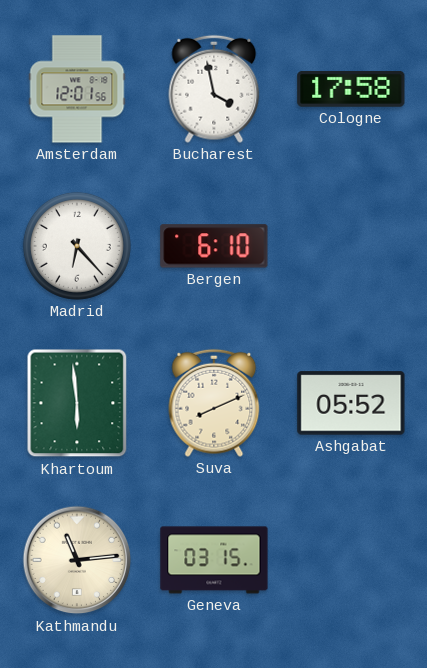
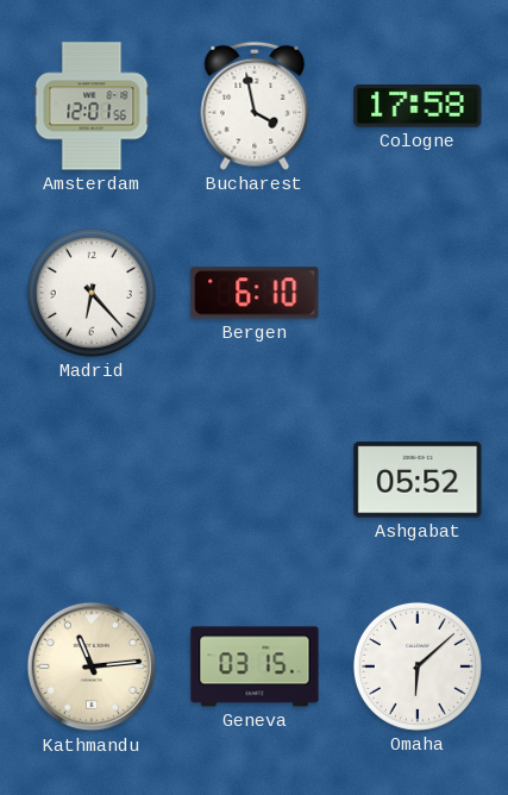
Khartoum: 5:59 -> none
Suva: 8:11 -> none
Omaha: none -> 6:08
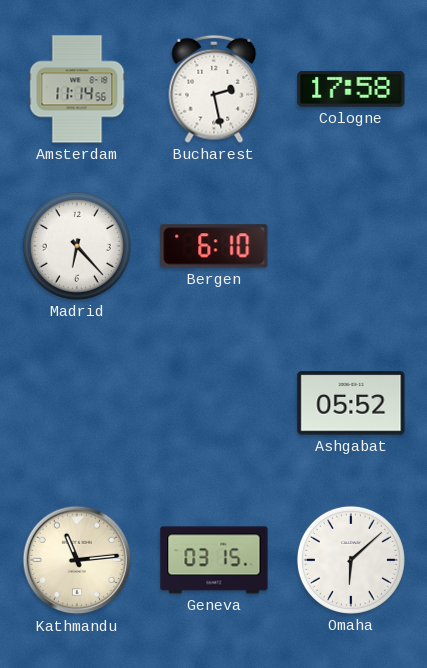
Amsterdam: 12:01 -> 11:14
Bucharest: 3:58 -> 2:28
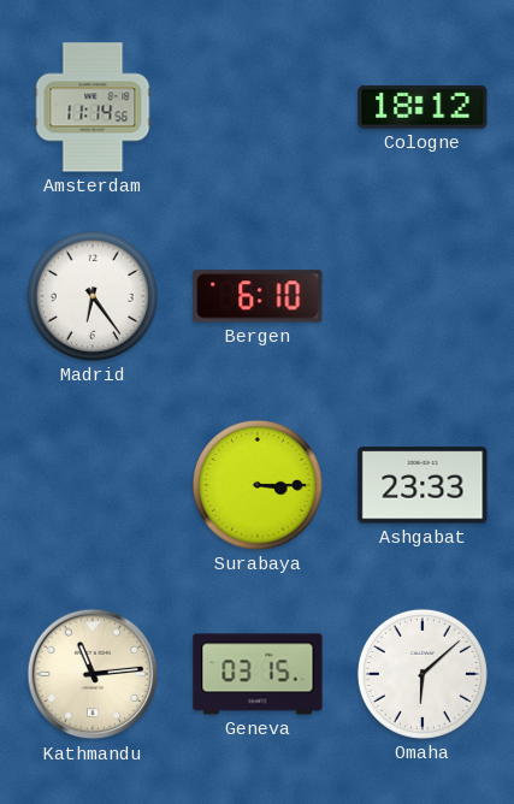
Bucharest: 2:28 -> none
Cologne: 17:58 -> 18:12
Madrid: 6:23 -> 6:24
Surabaya: none -> 3:15
Ashgabat: 05:52 -> 23:33
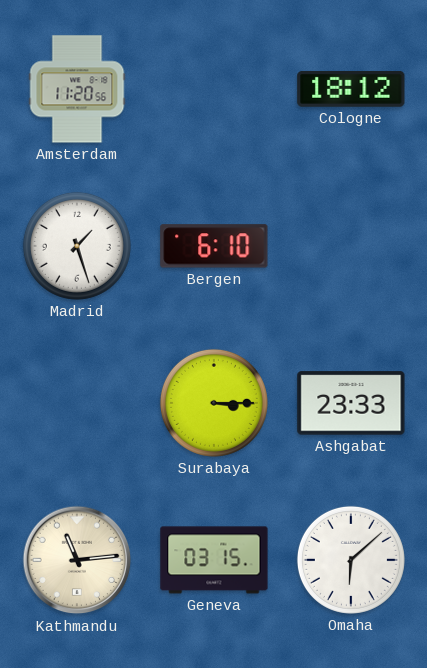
Amsterdam: 11:14 -> 11:20
Madrid: 6:24 -> 1:27
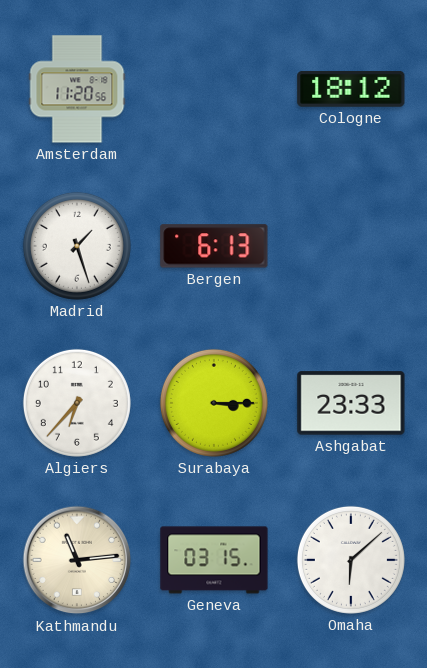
Bergen: 6:10 -> 6:13
Algiers: none -> 6:37
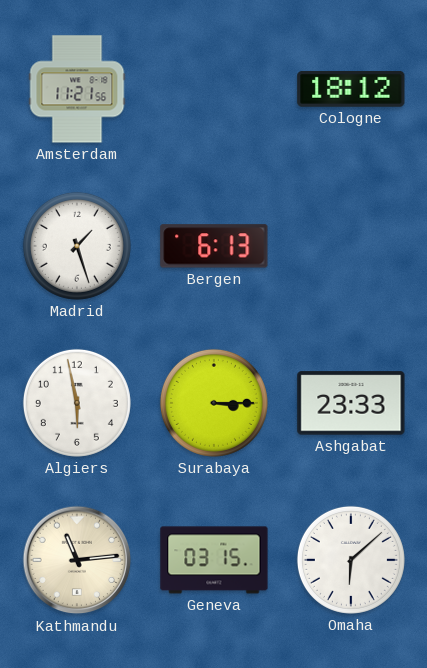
Amsterdam: 11:20 -> 11:21
Algiers: 6:37 -> 5:58
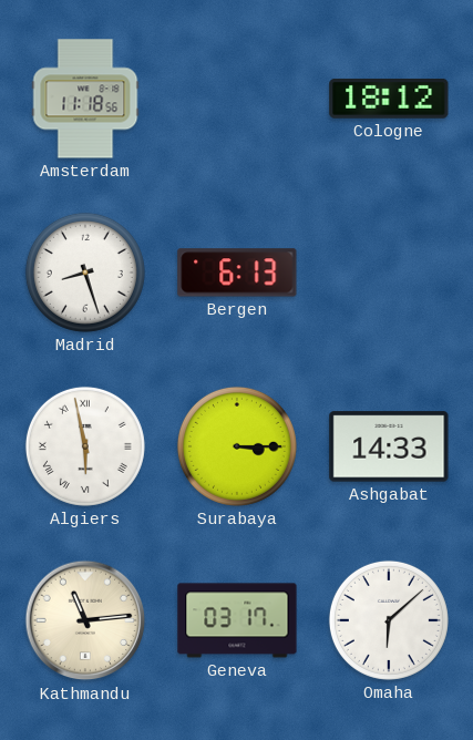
Amsterdam: 11:21 -> 11:18
Madrid: 1:27 -> 8:27
Algiers numerals: Arabic -> Roman
Ashgabat: 23:33 -> 14:33
Geneva: 03:15 -> 03:17
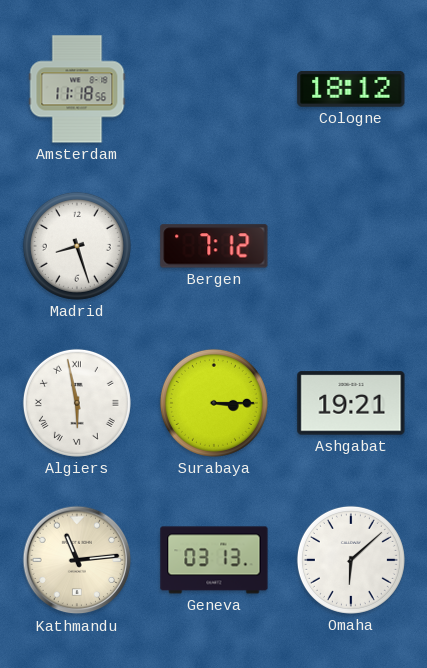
Bergen: 6:13 -> 7:12
Ashgabat: 14:33 -> 19:21
Geneva: 03:17 -> 03:13
